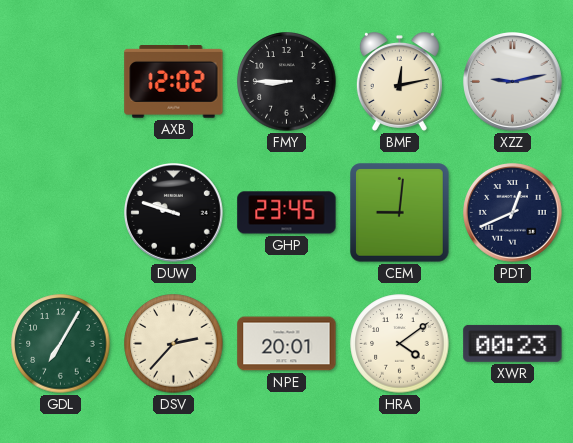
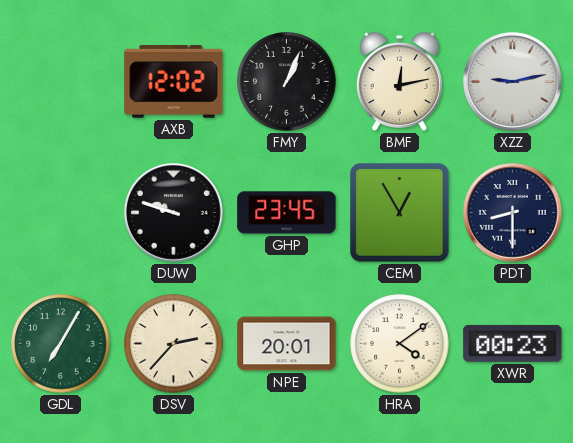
FMY: 8:45 -> 1:04
CEM: 9:01 -> 12:55
PDT: 12:41 -> 8:30
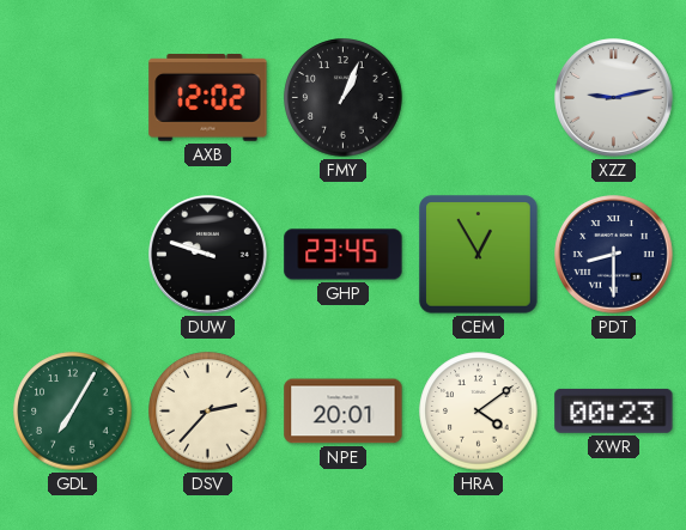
BMF: 12:13 -> none
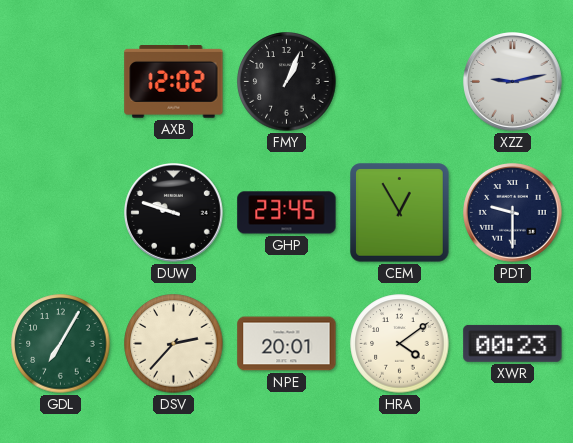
PDT: 8:30 -> 9:30
